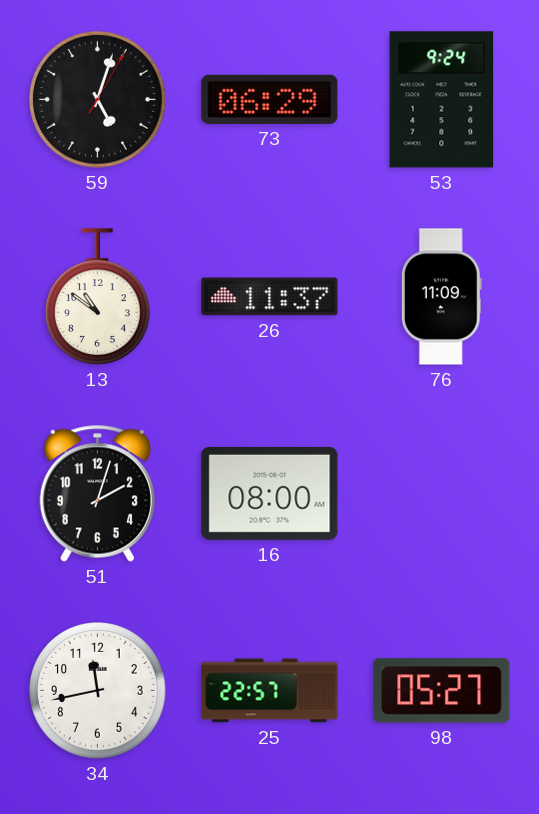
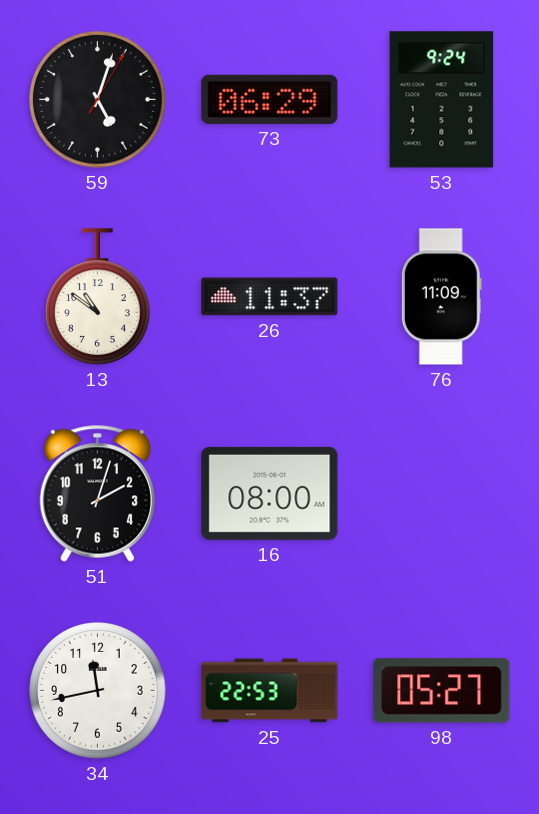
25: 22:57 -> 22:53
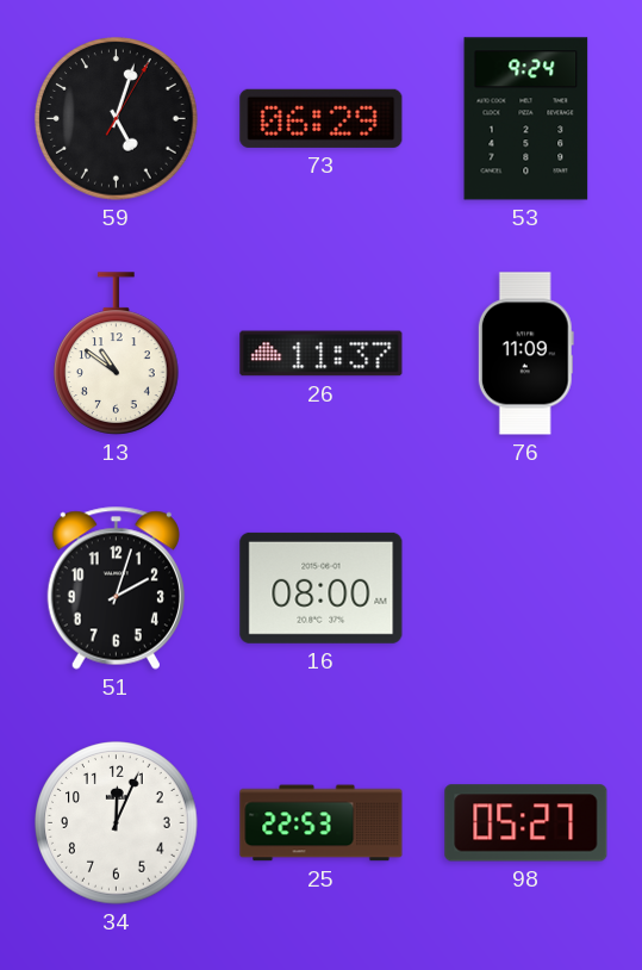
34: 11:43 -> 12:04
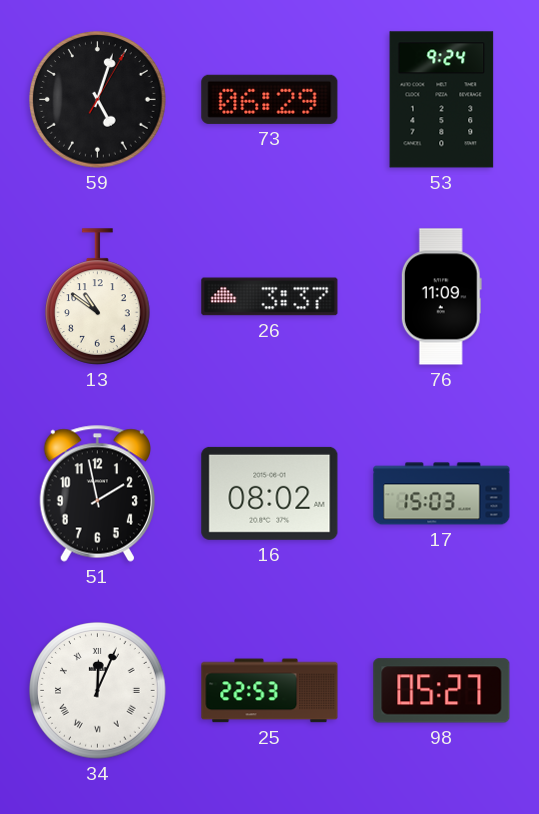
26: 11:37 -> 3:37
51: 2:03 -> 1:58
16: 08:00 -> 08:02
17: none -> 15:03
34 numerals: Arabic -> Roman
